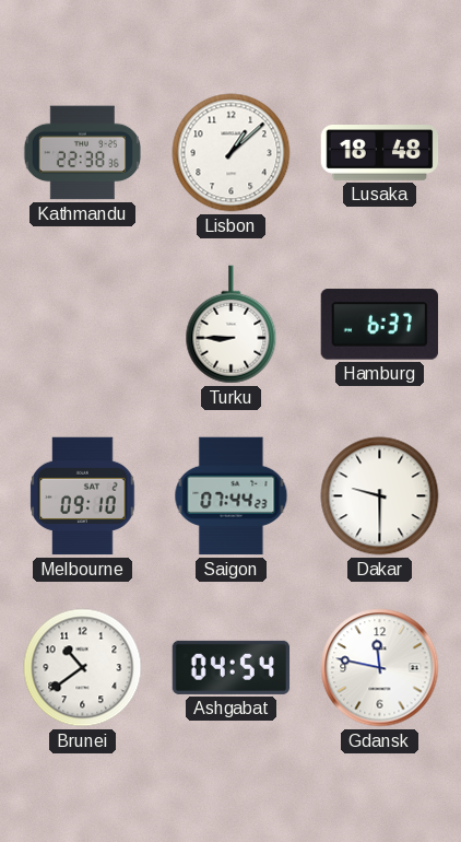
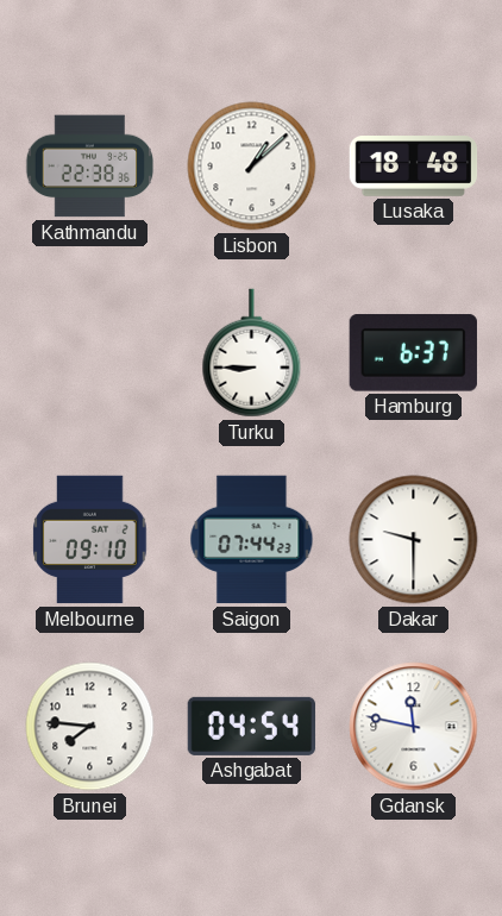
Brunei: 10:39 -> 7:46
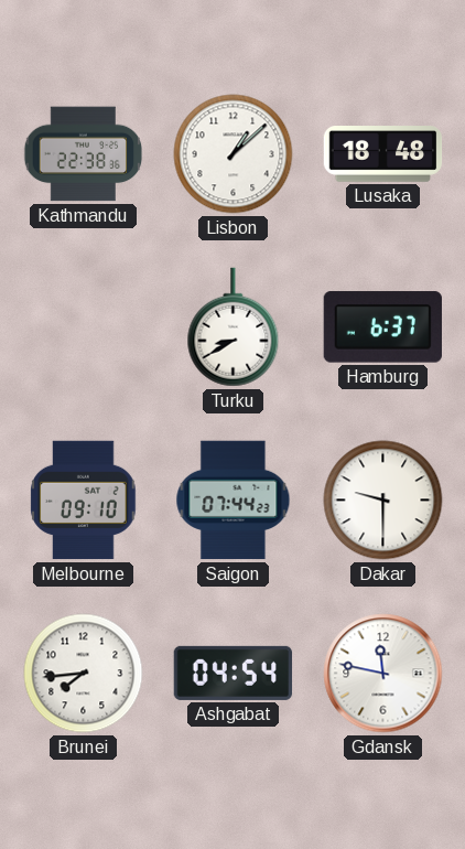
Turku: 8:45 -> 8:40
Brunei: 7:46 -> 7:44
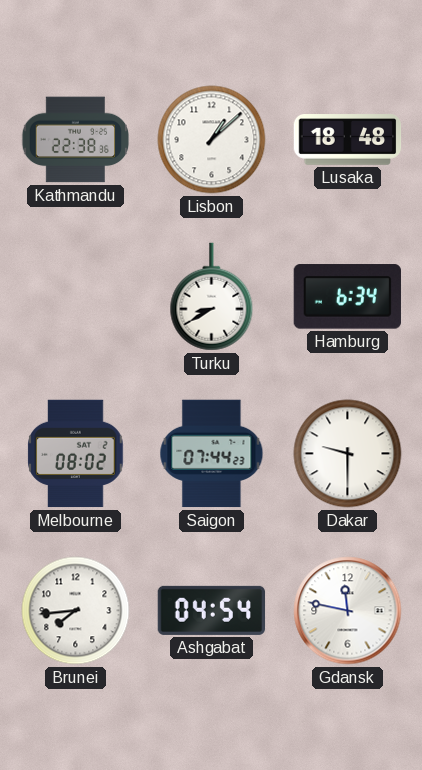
Hamburg: 6:37 -> 6:34
Melbourne: 09:10 -> 08:02
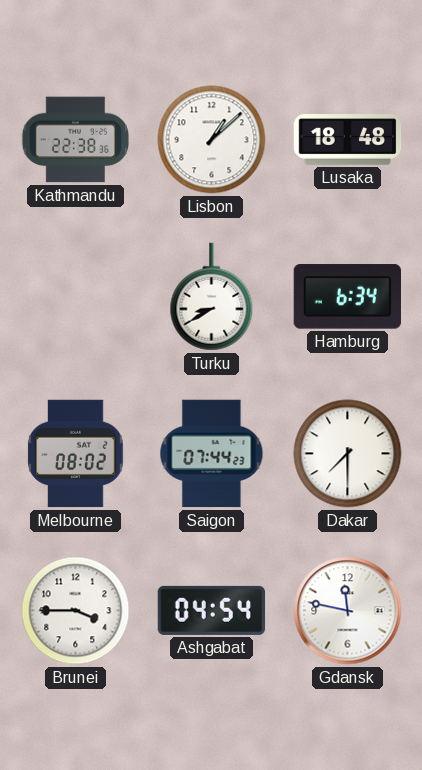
Dakar: 9:30 -> 7:30
Brunei: 7:44 -> 3:45
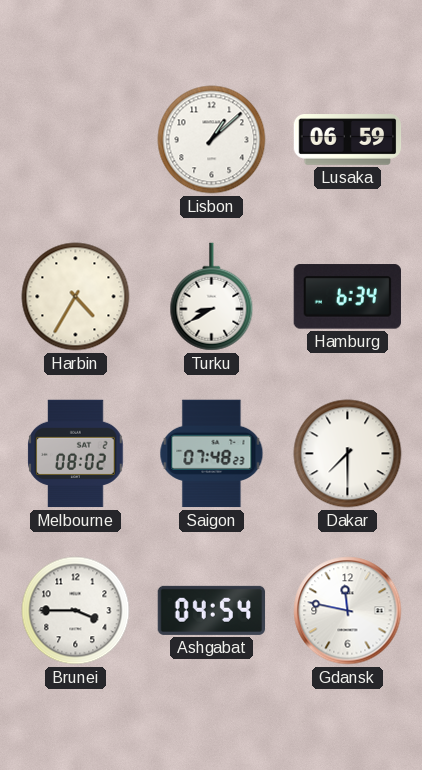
Kathmandu: 22:38 -> none
Lusaka: 18:48 -> 06:59
Harbin: none -> 4:35
Saigon: 07:44 -> 07:48
